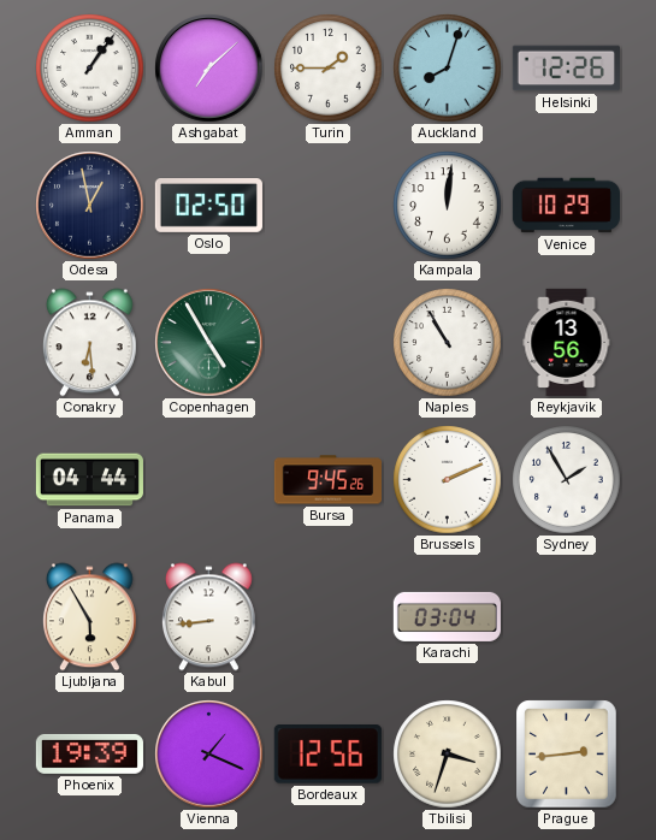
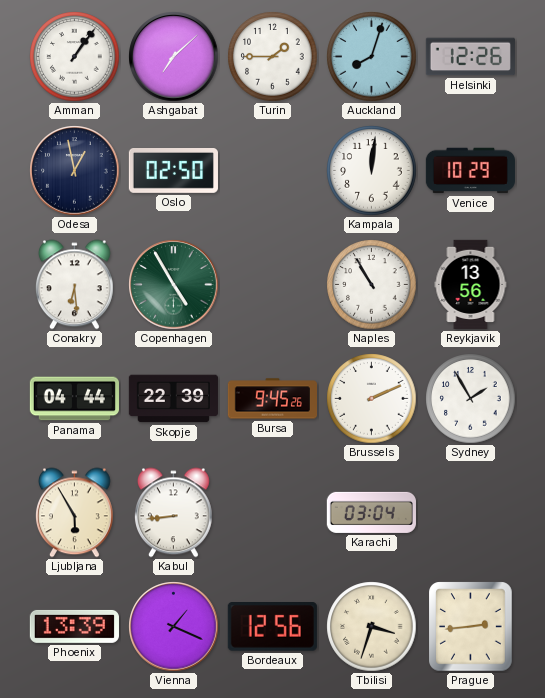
Skopje: none -> 22:39
Phoenix: 19:39 -> 13:39
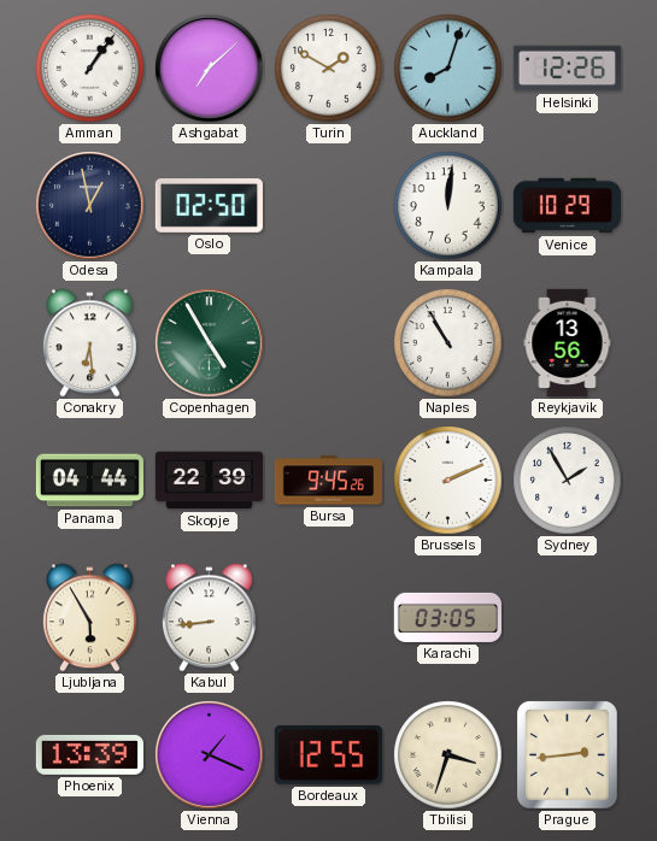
Turin: 1:45 -> 1:50
Karachi: 03:04 -> 03:05
Bordeaux: 12:56 -> 12:55
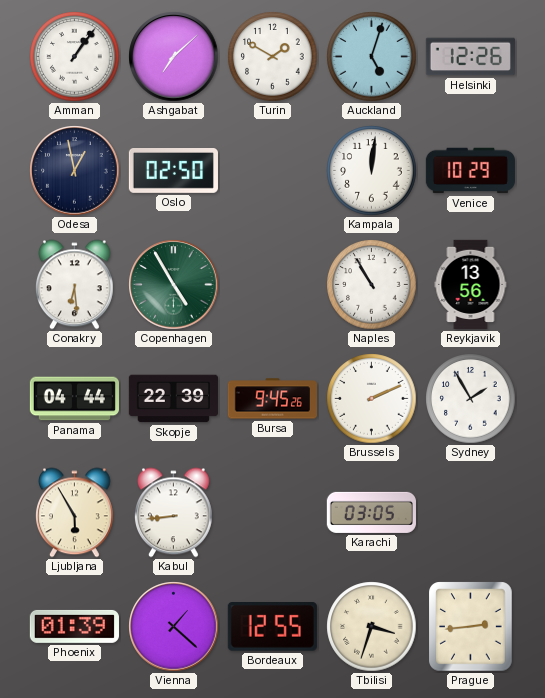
Auckland: 8:03 -> 5:03
Phoenix: 13:39 -> 01:39
Vienna: 1:19 -> 1:22
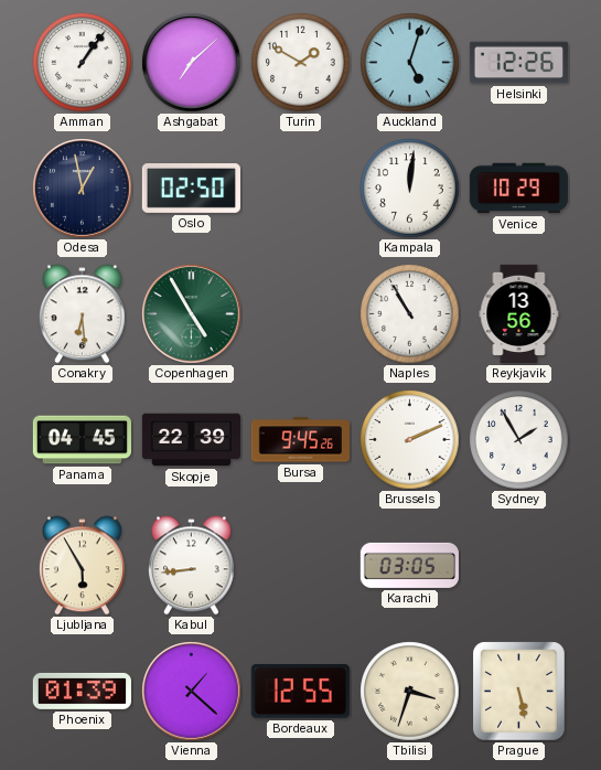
Panama: 04:44 -> 04:45
Prague: 2:44 -> 5:28
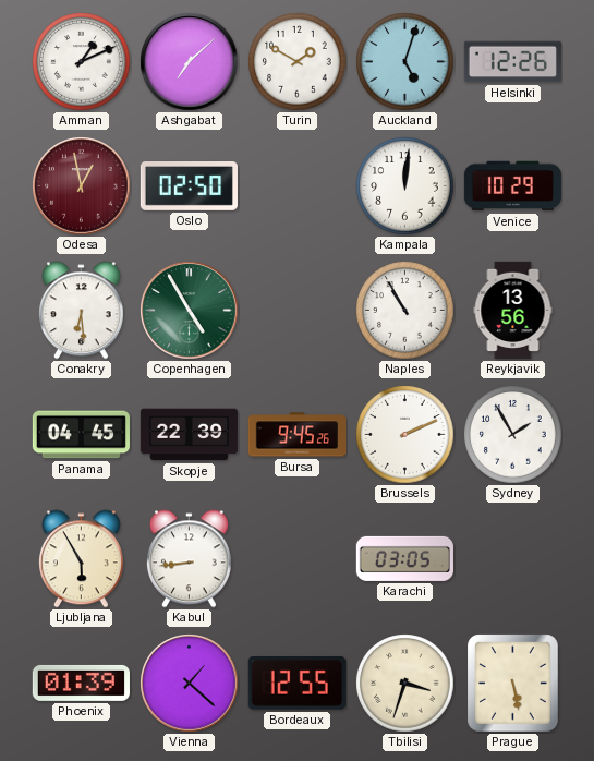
Amman: 1:06 -> 1:11
Odesa dial: navy -> burgundy
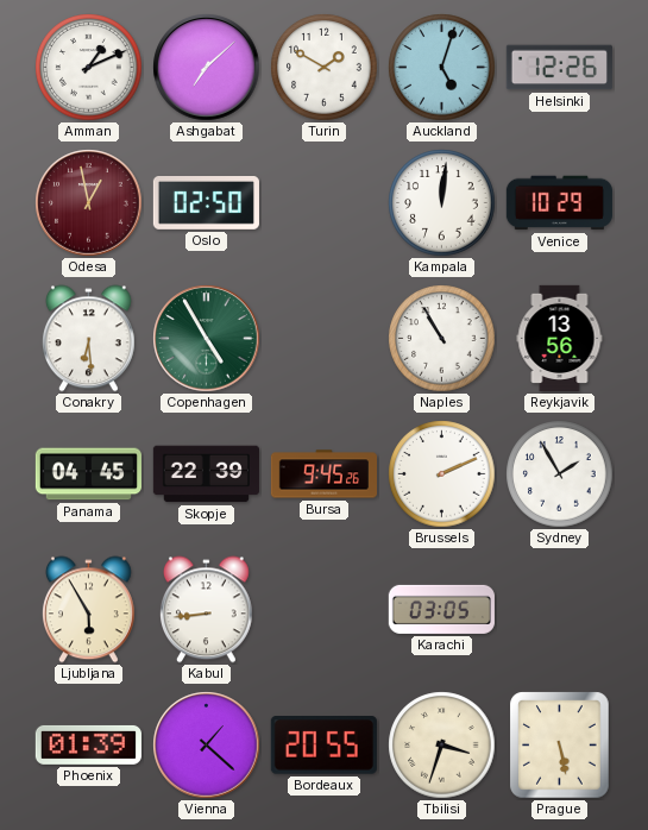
Bordeaux: 12:55 -> 20:55
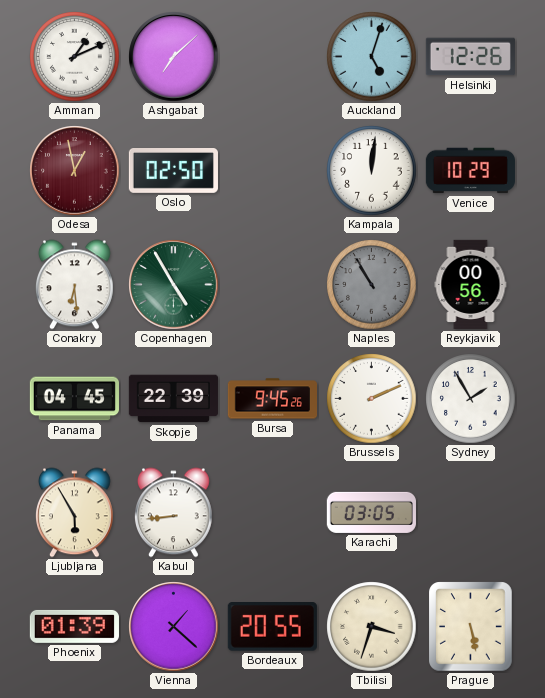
Turin: 1:50 -> none
Naples dial: white -> grey
Reykjavik: 13:56 -> 00:56
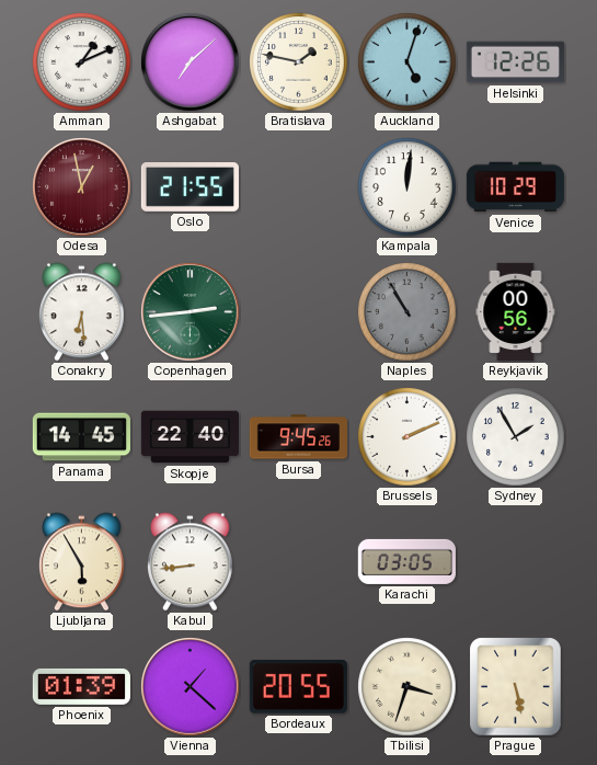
Bratislava: none -> 1:47
Oslo: 02:50 -> 21:55
Copenhagen: 4:55 -> 2:44
Panama: 04:45 -> 14:45
Skopje: 22:39 -> 22:40
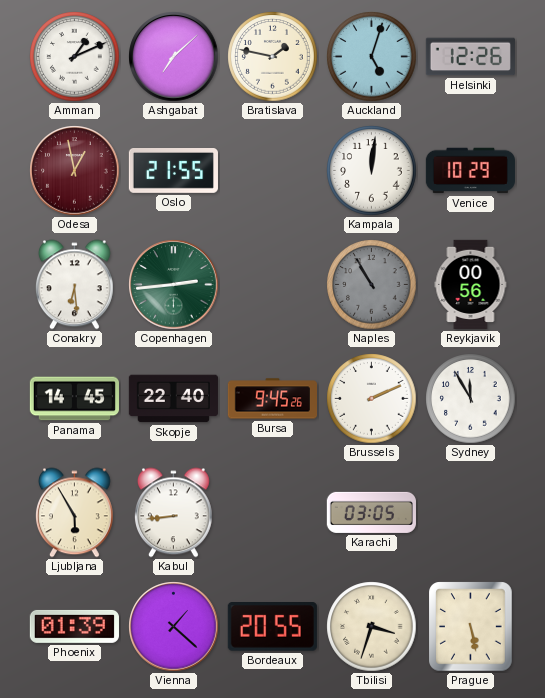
Sydney: 1:55 -> 11:55
